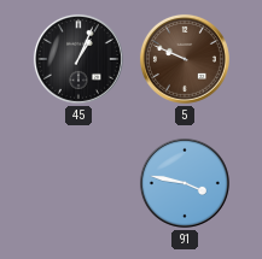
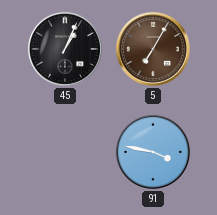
5: 9:49 -> 7:05
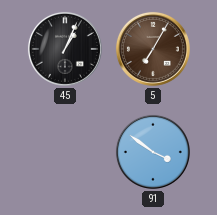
91: 3:47 -> 3:51
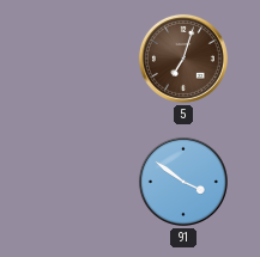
45: 1:04 -> none
5: 7:05 -> 7:03
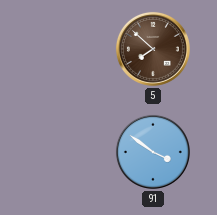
5: 7:03 -> 7:52
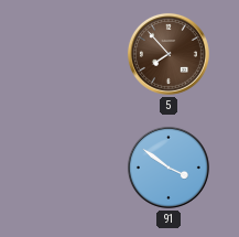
5: 7:52 -> 7:53
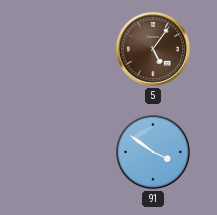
5: 7:53 -> 5:06
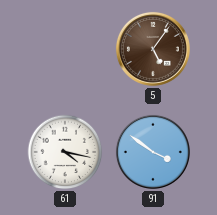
61: none -> 4:17
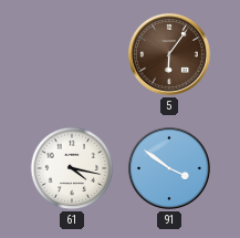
5: 5:06 -> 6:06
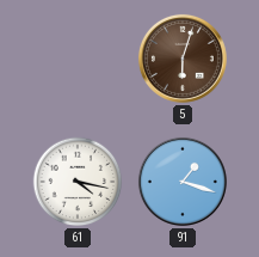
5: 6:06 -> 6:03
91: 3:51 -> 1:18
